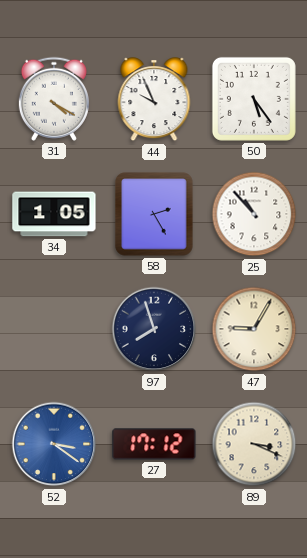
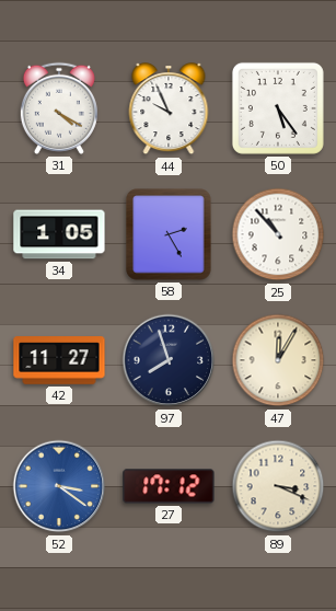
42: none -> 11:27
47: 9:05 -> 12:05
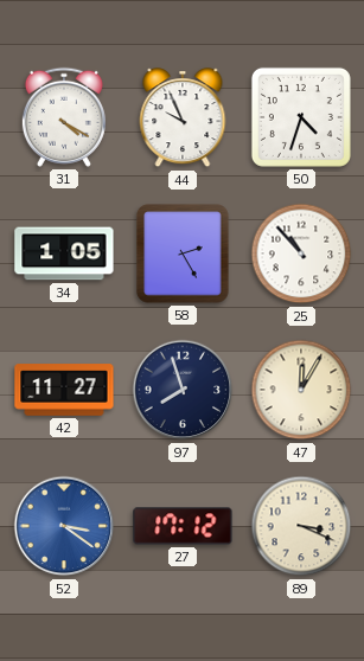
50: 5:24 -> 4:33
